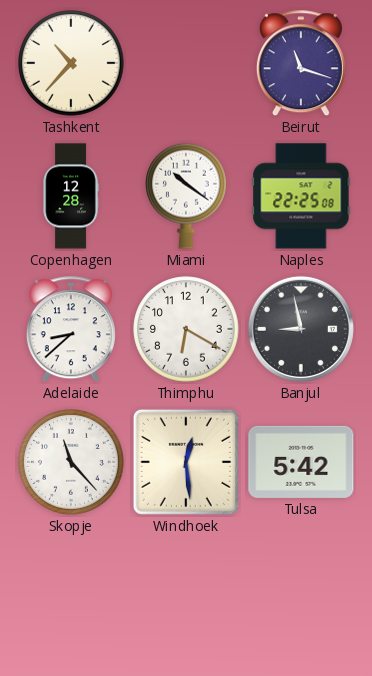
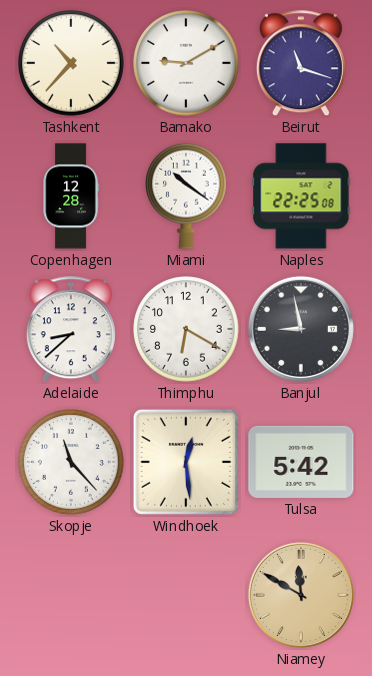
Bamako: none -> 9:10
Niamey: none -> 11:50
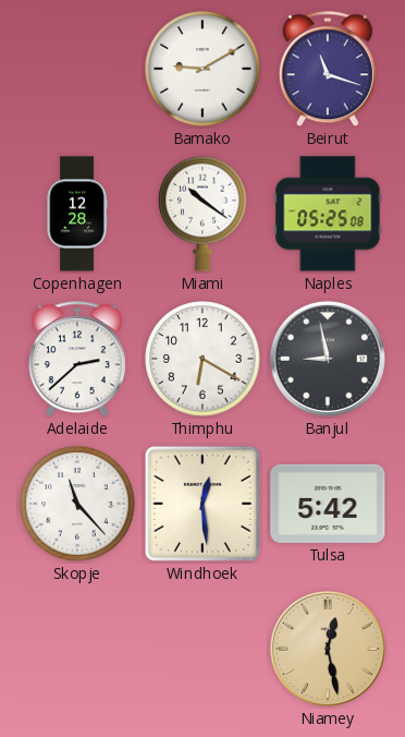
Tashkent: 10:37 -> none
Naples: 22:25 -> 05:25
Adelaide: 8:38 -> 2:38
Niamey: 11:50 -> 12:28
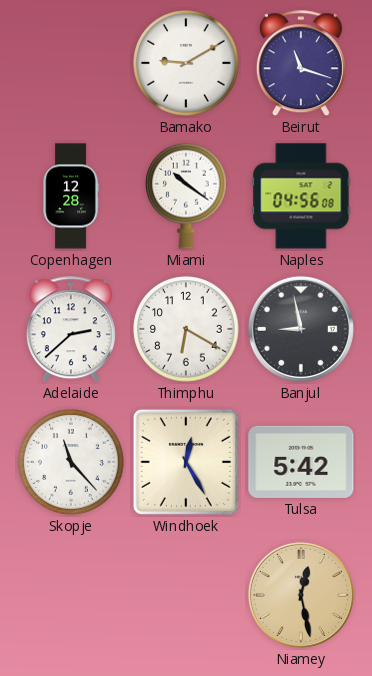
Naples: 05:25 -> 04:56
Windhoek: 12:29 -> 12:25
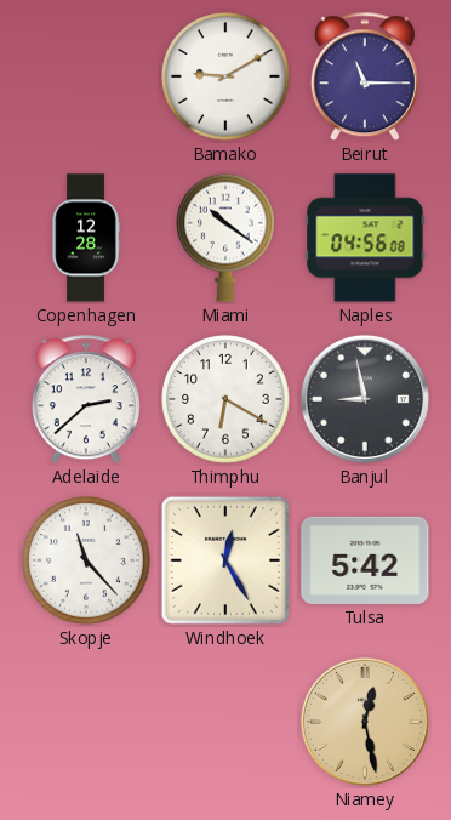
Beirut: 11:18 -> 11:15
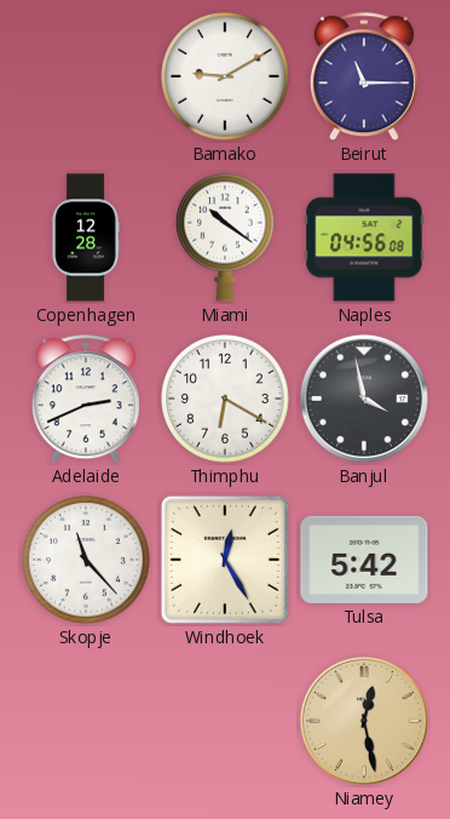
Adelaide: 2:38 -> 2:41
Banjul: 8:58 -> 3:58
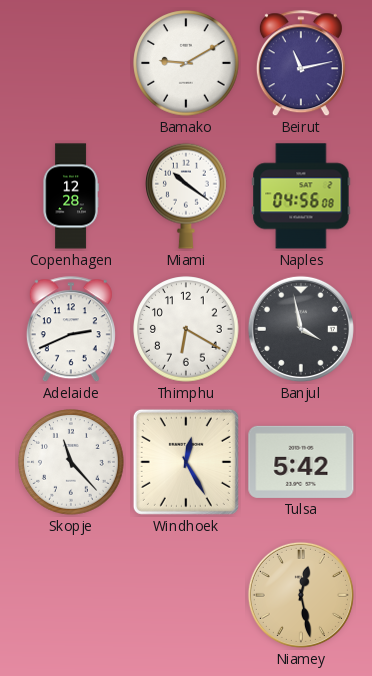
Beirut: 11:15 -> 11:13
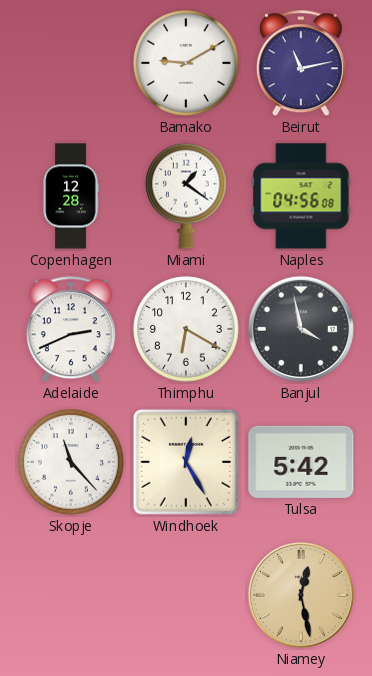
Miami: 10:21 -> 1:21
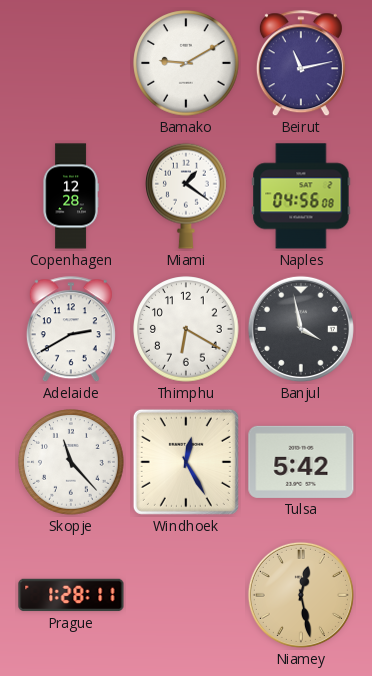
Adelaide: 2:41 -> 2:40
Prague: none -> 1:28
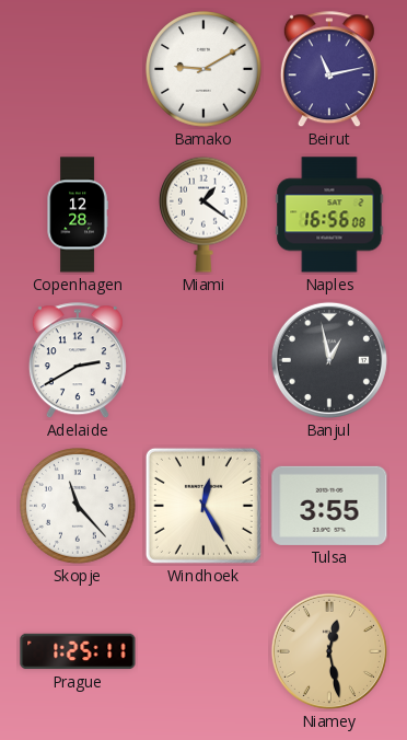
Naples: 04:56 -> 16:56
Thimphu: 6:20 -> none
Banjul: 3:58 -> 12:58
Tulsa: 5:42 -> 3:55
Prague: 1:28 -> 1:25
